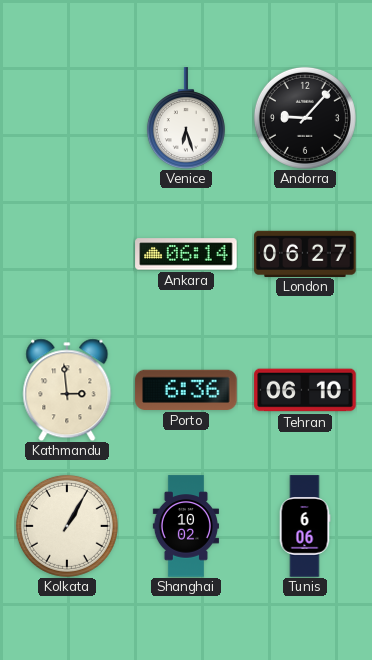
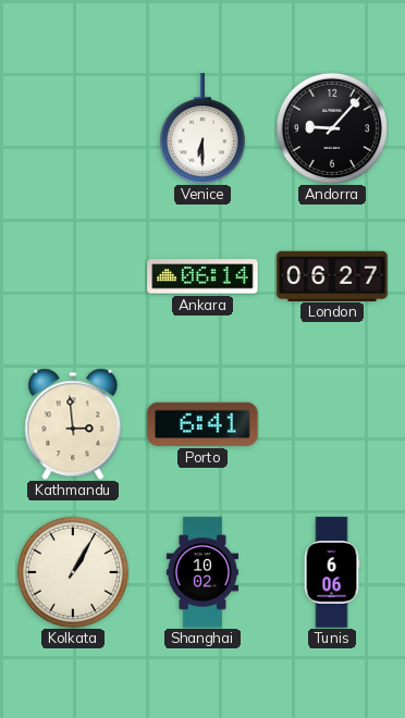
Venice: 6:27 -> 6:30
Porto: 6:36 -> 6:41
Tehran: 06:10 -> none
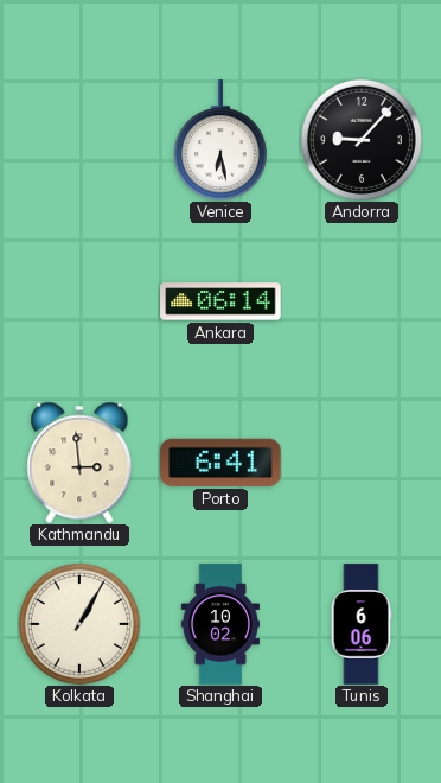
Venice: 6:30 -> 6:28
London: 06:27 -> none
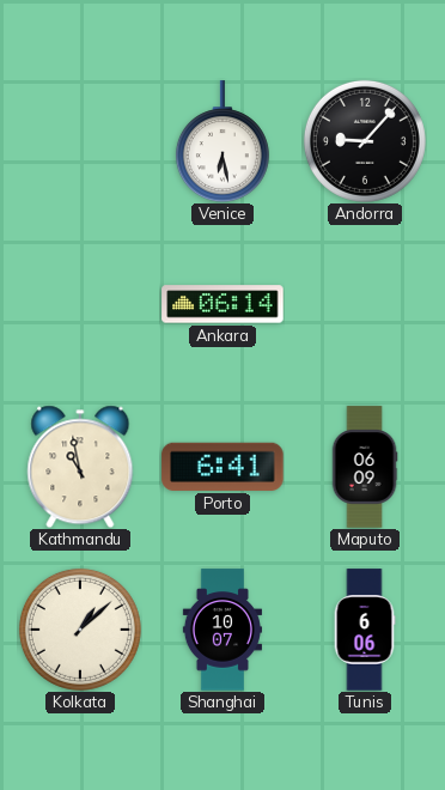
Kathmandu: 2:59 -> 10:58
Maputo: none -> 06:09
Kolkata: 1:05 -> 1:08
Shanghai: 10:02 -> 10:07
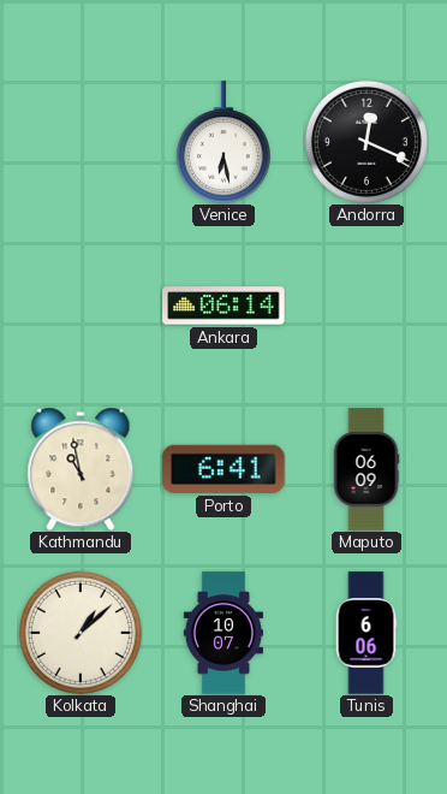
Andorra: 9:07 -> 12:19
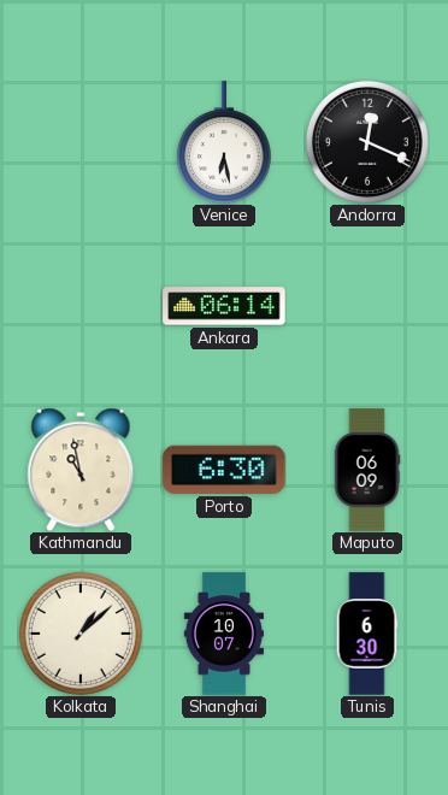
Porto: 6:41 -> 6:30
Tunis: 6:06 -> 6:30
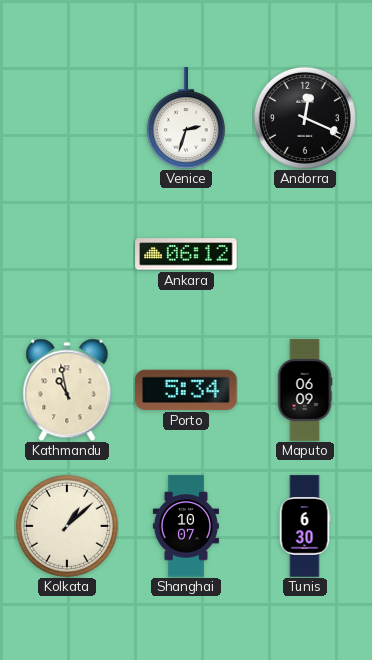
Venice: 6:28 -> 2:33
Ankara: 06:14 -> 06:12
Porto: 6:30 -> 5:34
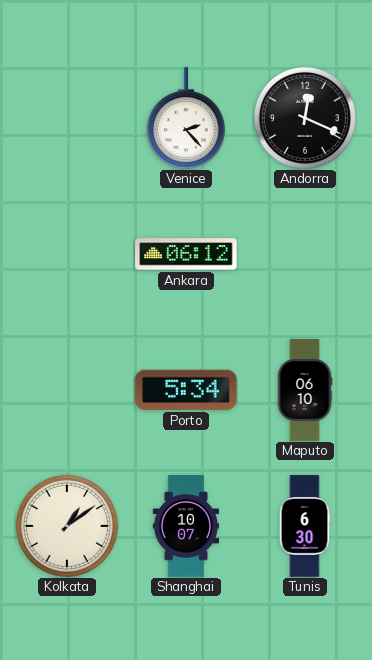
Venice: 2:33 -> 2:23
Kathmandu: 10:58 -> none
Maputo: 06:09 -> 06:10
Kolkata: 1:08 -> 1:09
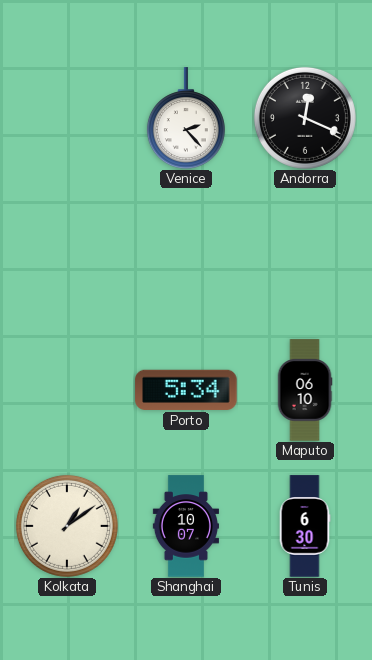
Ankara: 06:12 -> none
